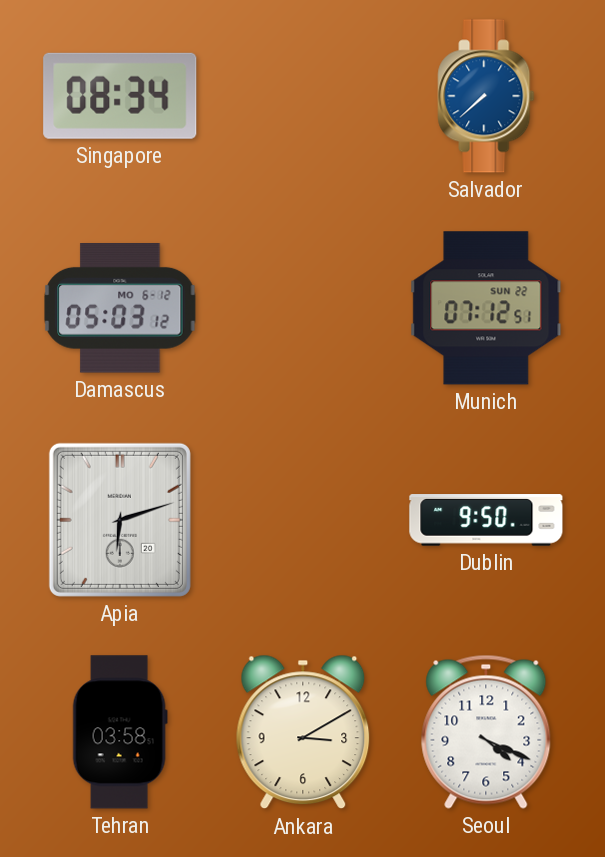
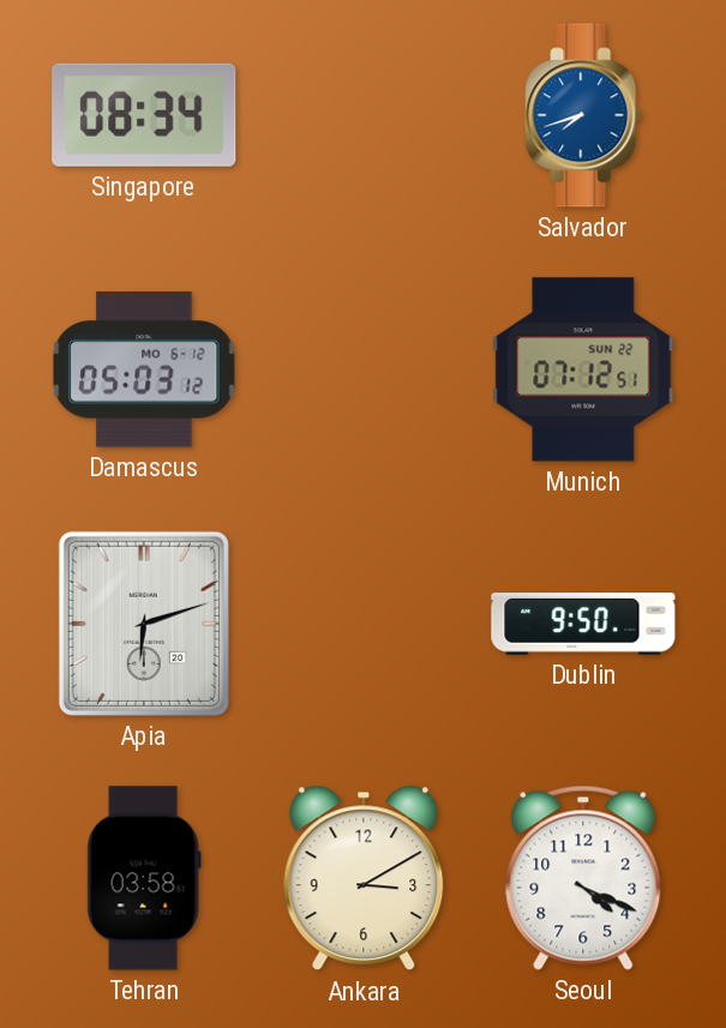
Salvador: 7:38 -> 7:42
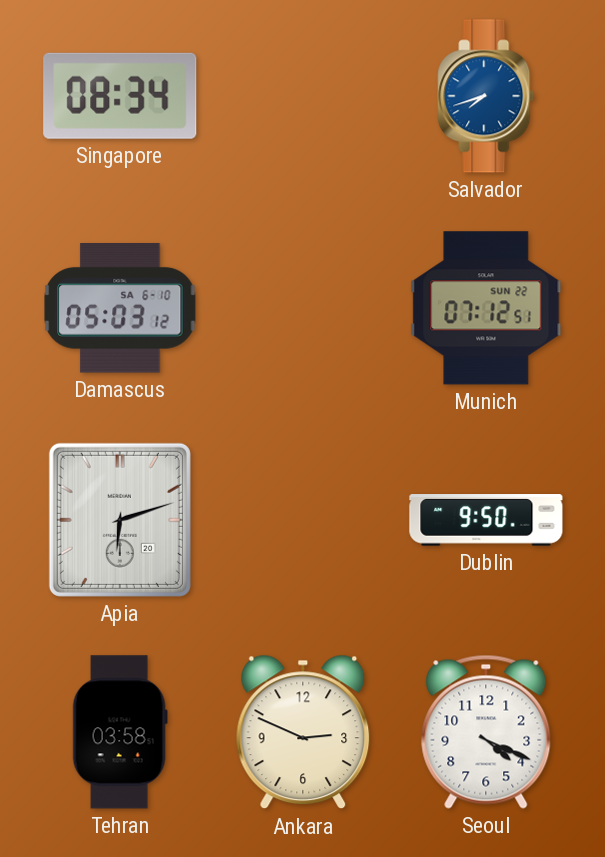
Damascus date: MO 6-12 -> SA 6-10
Ankara: 3:10 -> 2:49
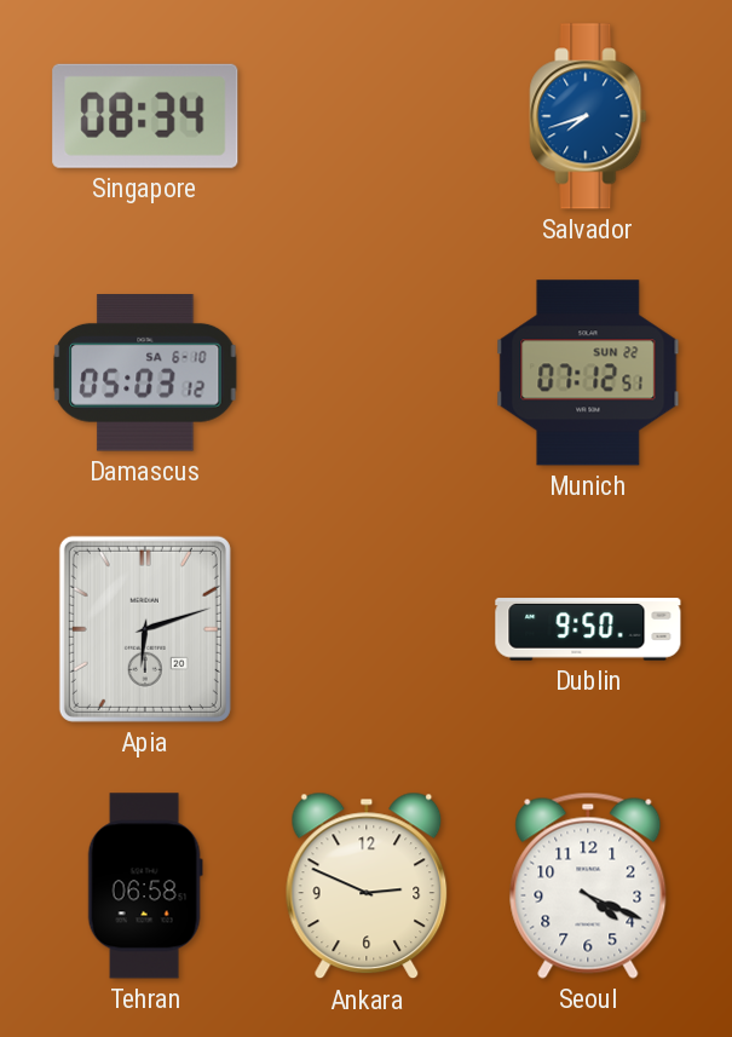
Tehran: 03:58 -> 06:58
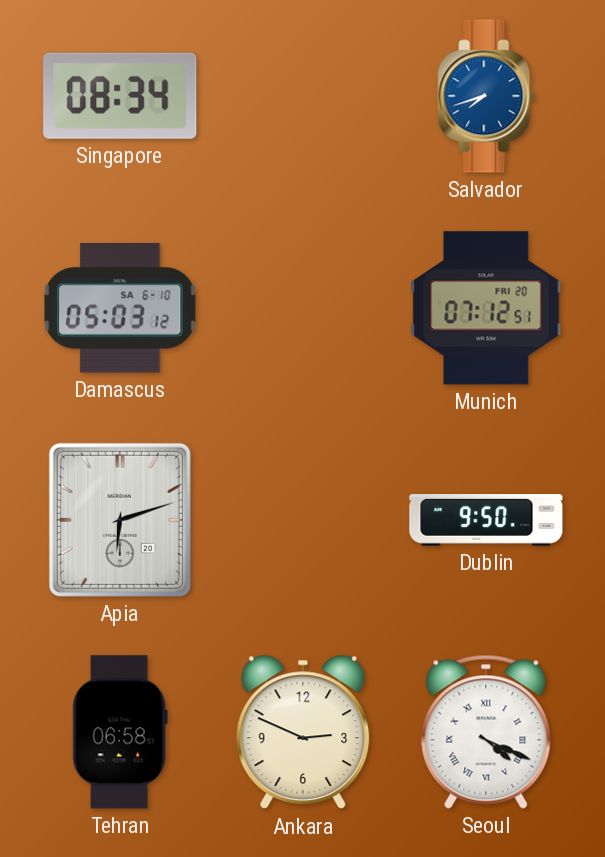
Munich date: SUN 22 -> FRI 20
Seoul numerals: Arabic -> Roman
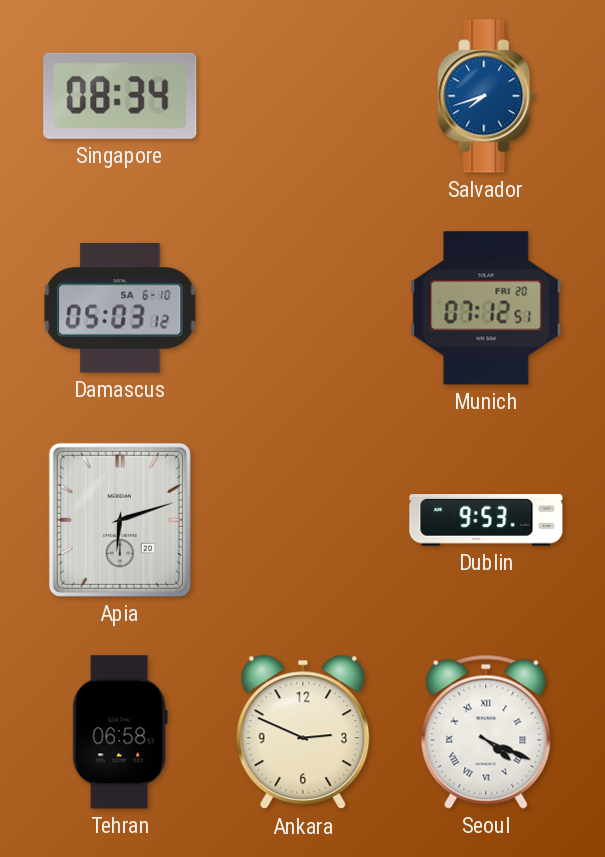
Dublin: 9:50 -> 9:53
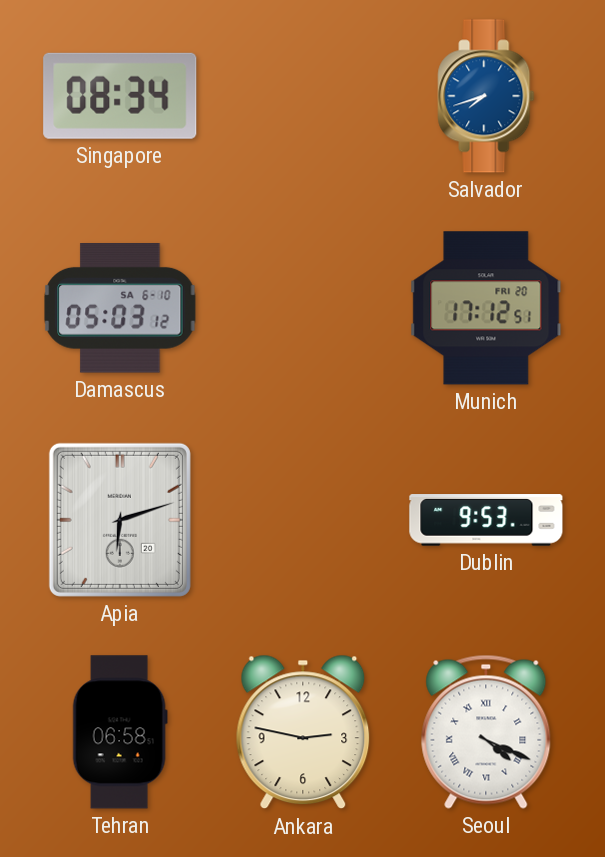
Munich: 07:12 -> 17:12
Ankara: 2:49 -> 2:47
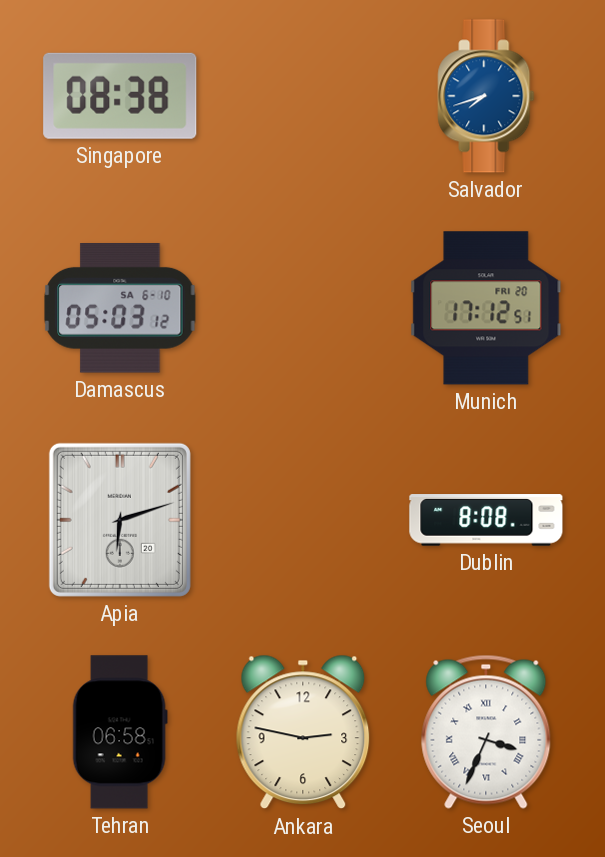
Singapore: 08:34 -> 08:38
Dublin: 9:53 -> 8:08
Seoul: 4:19 -> 3:34
